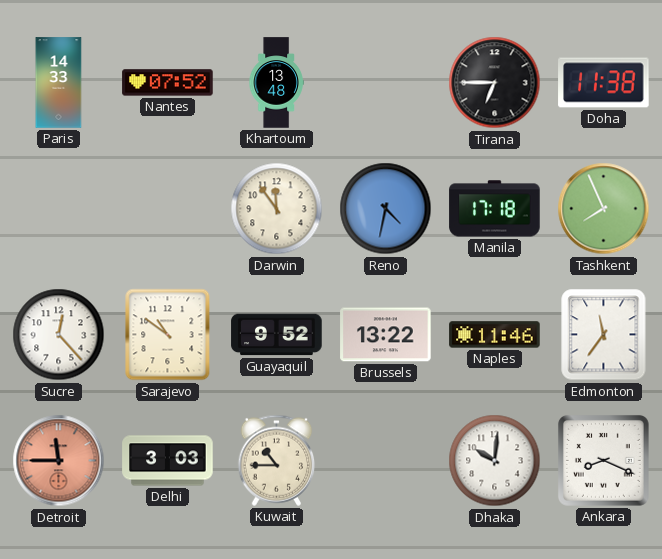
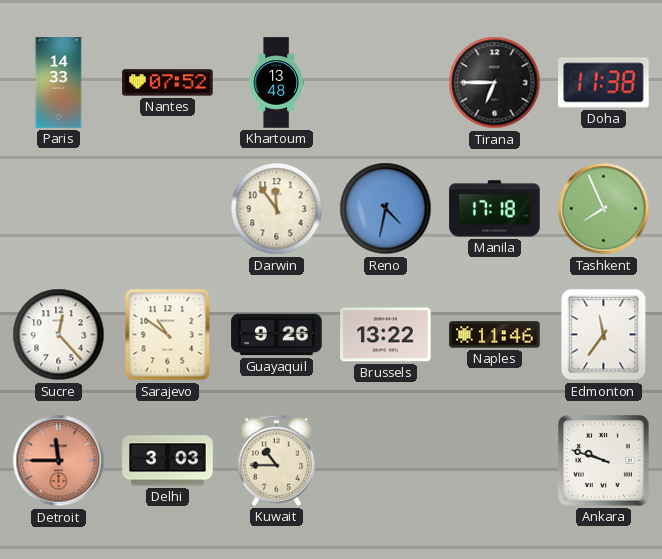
Guayaquil: 9:52 -> 9:26
Dhaka: 10:01 -> none
Ankara: 8:19 -> 9:48
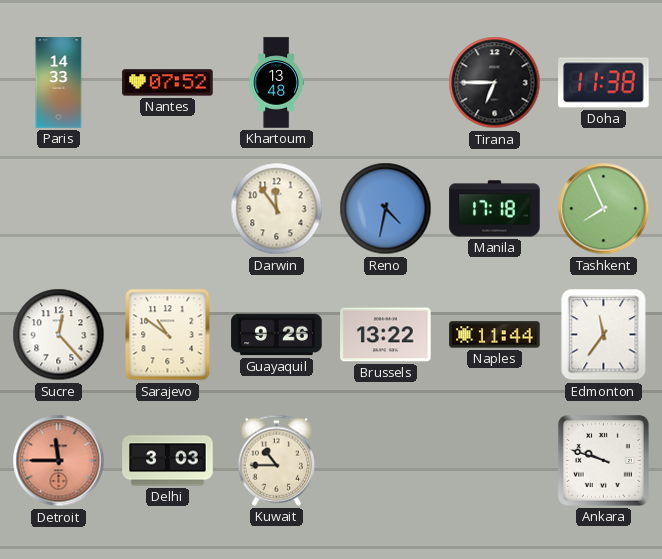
Naples: 11:46 -> 11:44
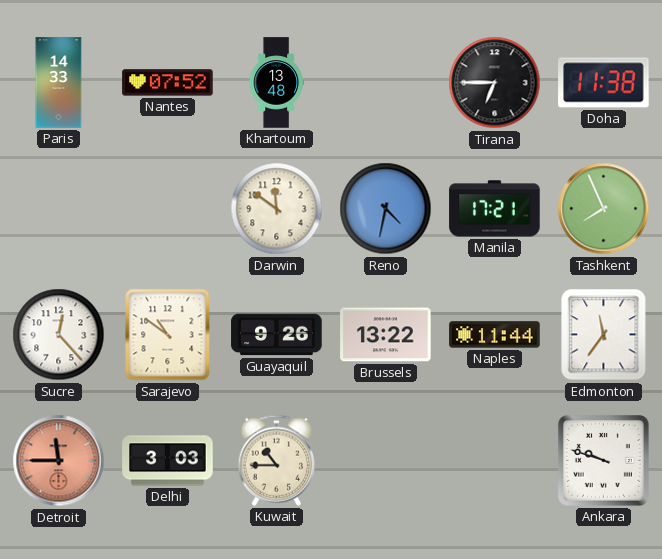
Darwin: 11:54 -> 11:51
Manila: 17:18 -> 17:21
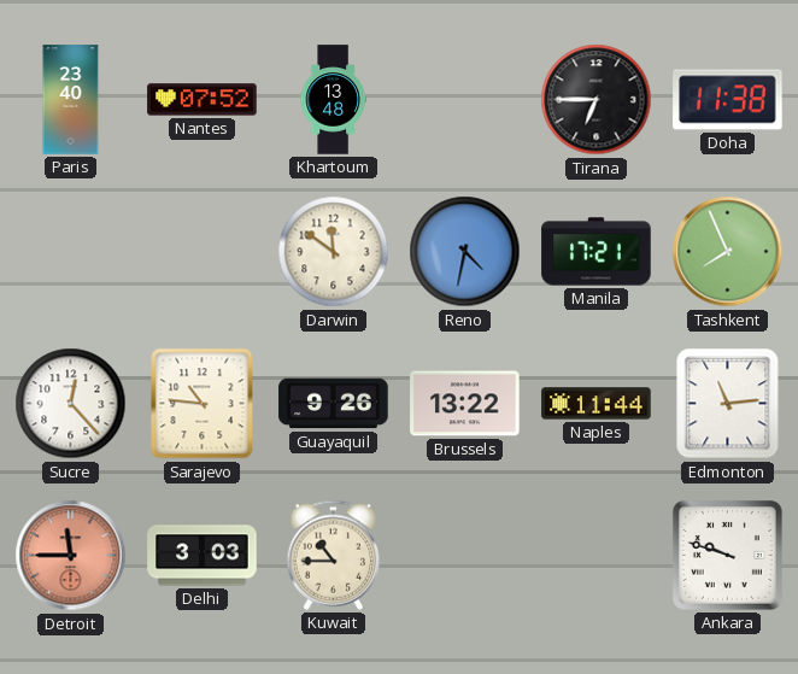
Paris: 14:33 -> 23:40
Sarajevo: 10:51 -> 10:46
Edmonton: 11:36 -> 11:14
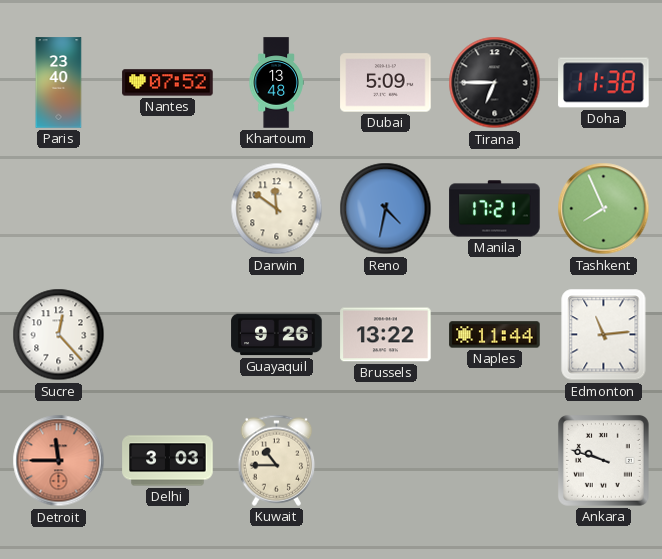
Dubai: none -> 5:09
Sarajevo: 10:46 -> none
